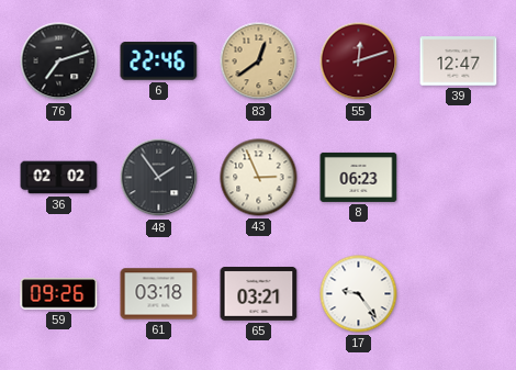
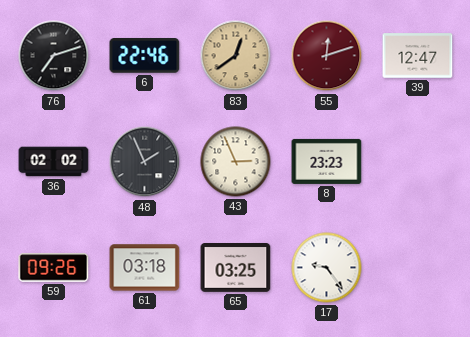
48: 1:54 -> 1:56
8: 06:23 -> 23:23
65: 03:21 -> 03:25
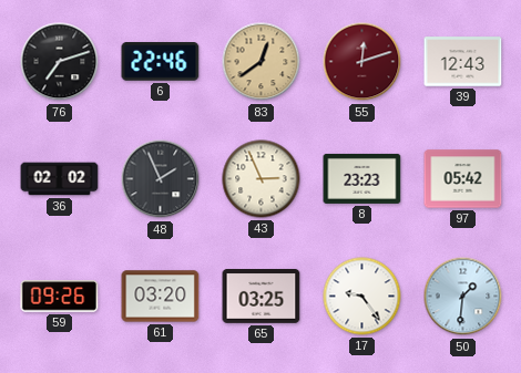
39: 12:47 -> 12:43
97: none -> 05:42
61: 03:18 -> 03:20
50: none -> 1:31
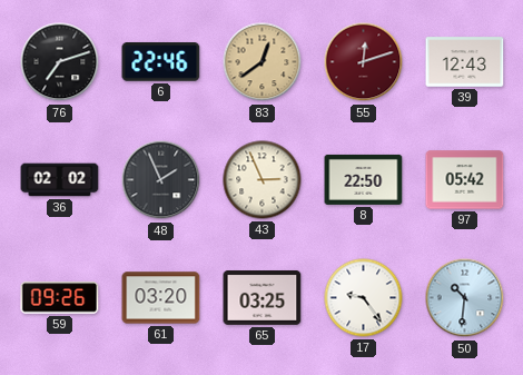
8: 23:23 -> 22:50
50: 1:31 -> 10:31
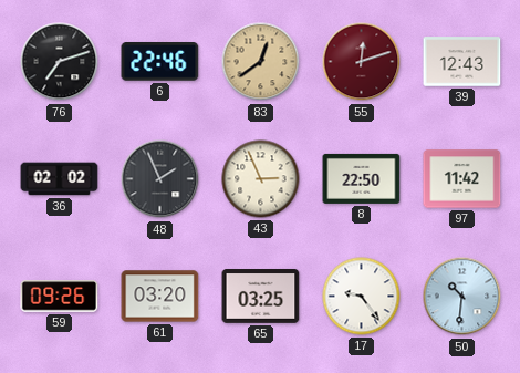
97: 05:42 -> 11:42
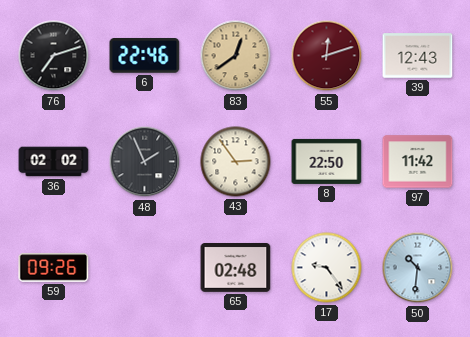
43: 2:56 -> 2:54
61: 03:20 -> none
65: 03:25 -> 02:48
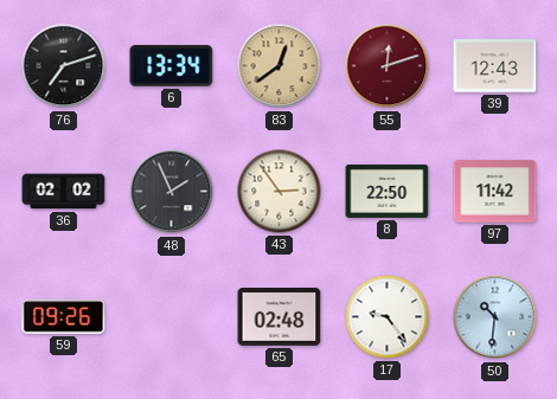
6: 22:46 -> 13:34
